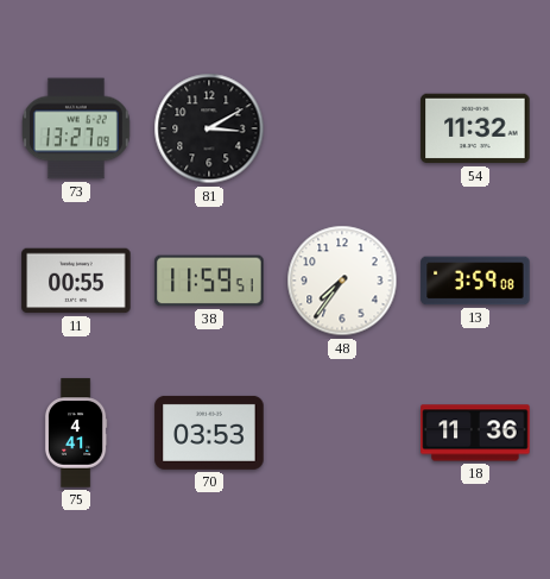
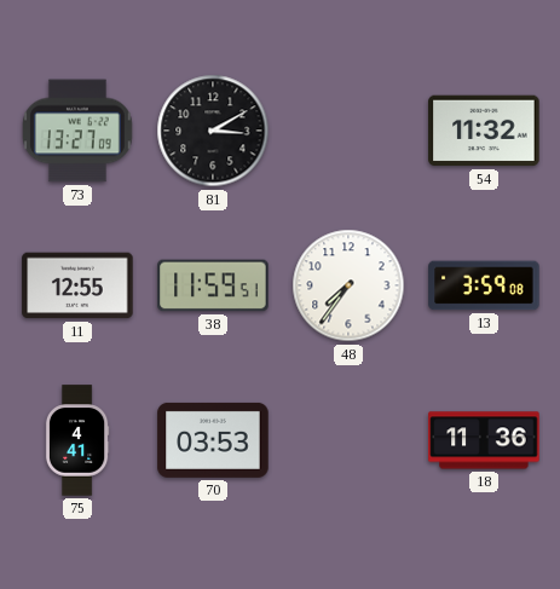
11: 00:55 -> 12:55
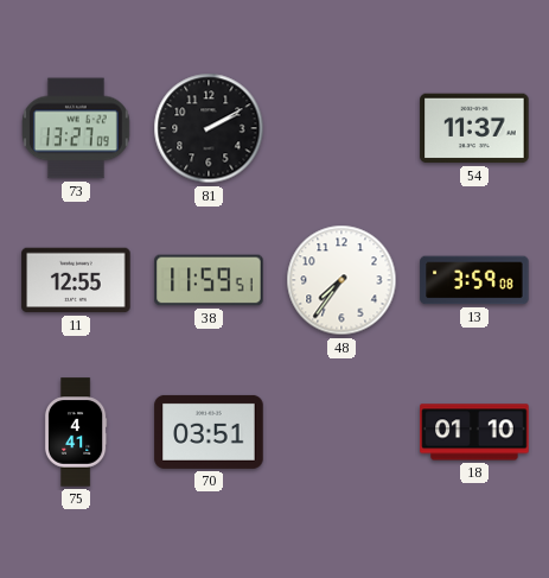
81: 3:10 -> 2:10
54: 11:32 -> 11:37
70: 03:53 -> 03:51
18: 11:36 -> 01:10
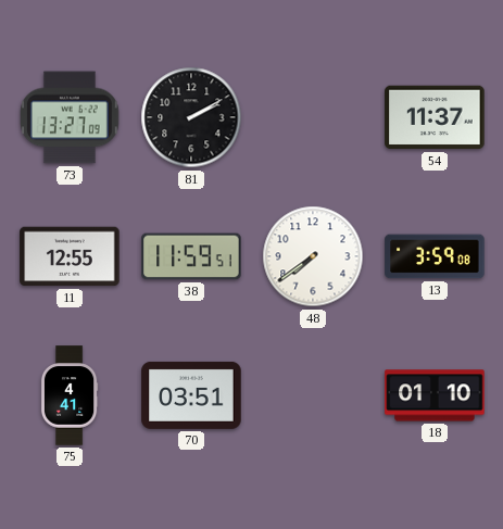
48: 7:36 -> 7:39
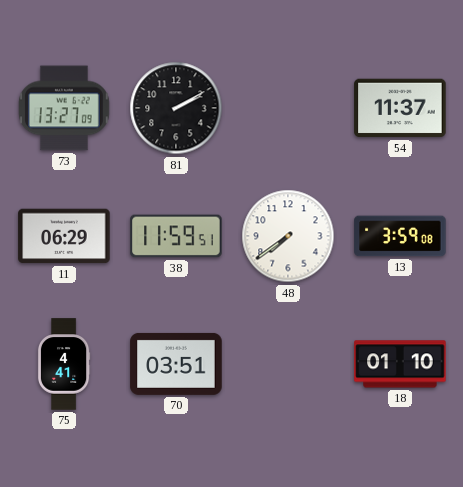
11: 12:55 -> 06:29
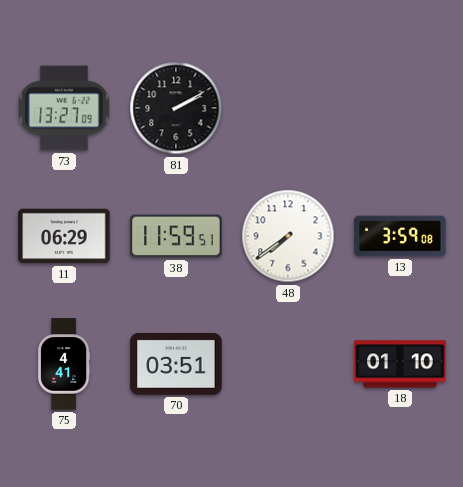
54: 11:37 -> none
